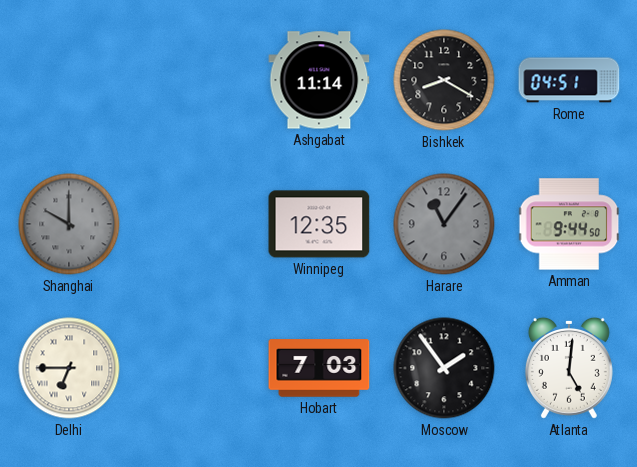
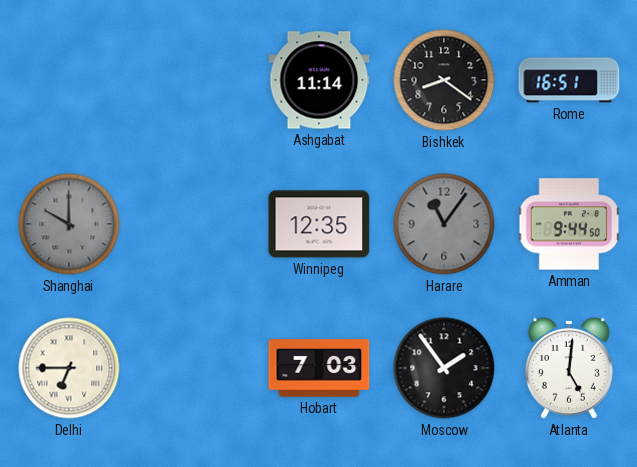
Bishkek: 8:20 -> 8:21
Rome: 04:51 -> 16:51
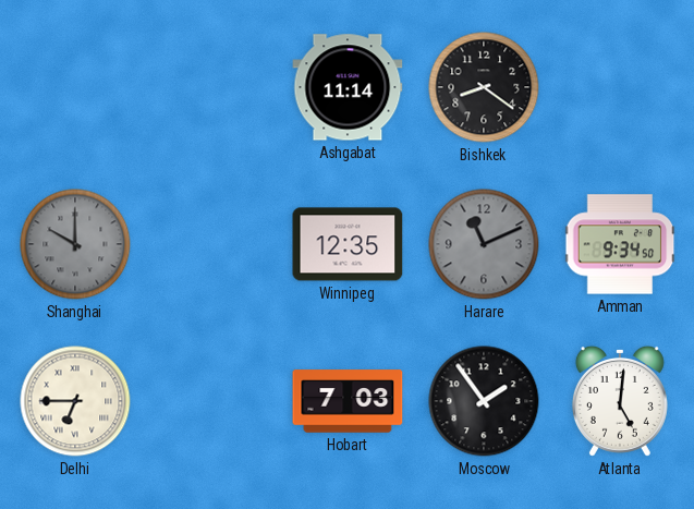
Rome: 16:51 -> none
Harare: 11:06 -> 11:11
Amman: 9:44 -> 9:34
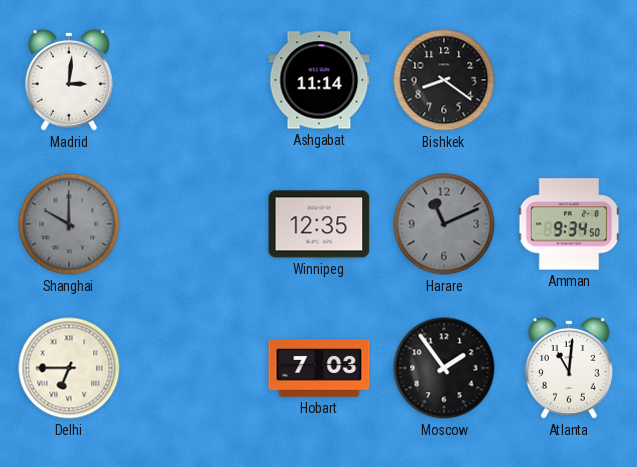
Madrid: none -> 3:01
Atlanta: 5:01 -> 11:01
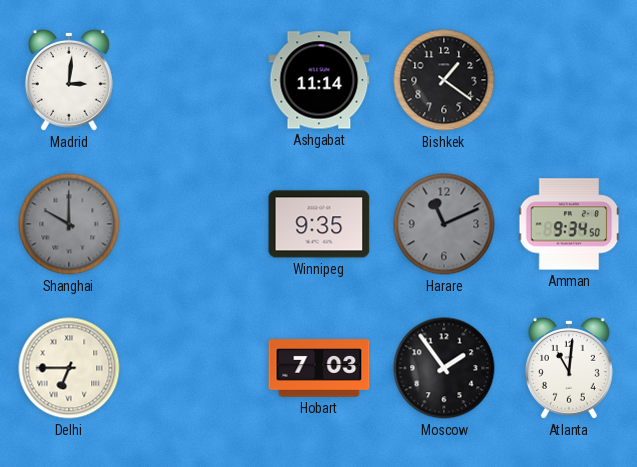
Bishkek: 8:21 -> 1:21
Winnipeg: 12:35 -> 9:35
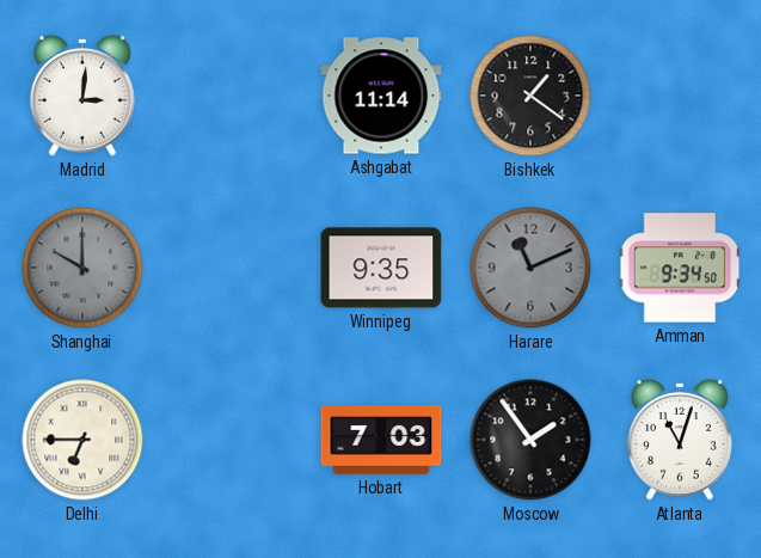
Atlanta: 11:01 -> 11:03
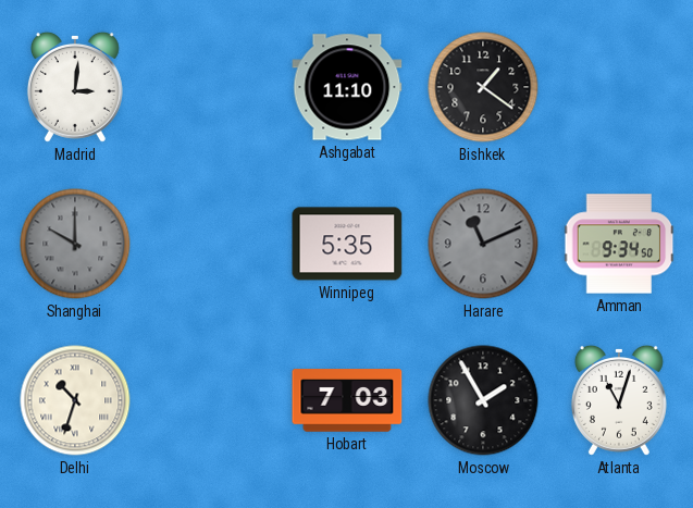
Ashgabat: 11:14 -> 11:10
Winnipeg: 9:35 -> 5:35
Delhi: 6:45 -> 10:33
Moscow: 1:54 -> 1:55
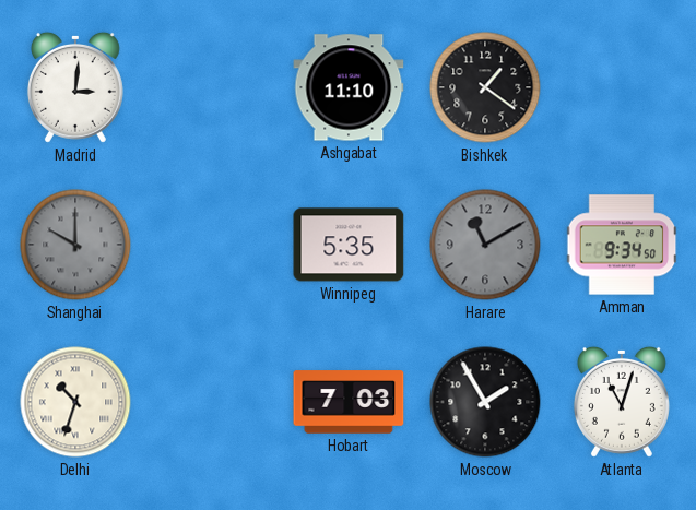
Harare: 11:11 -> 11:10
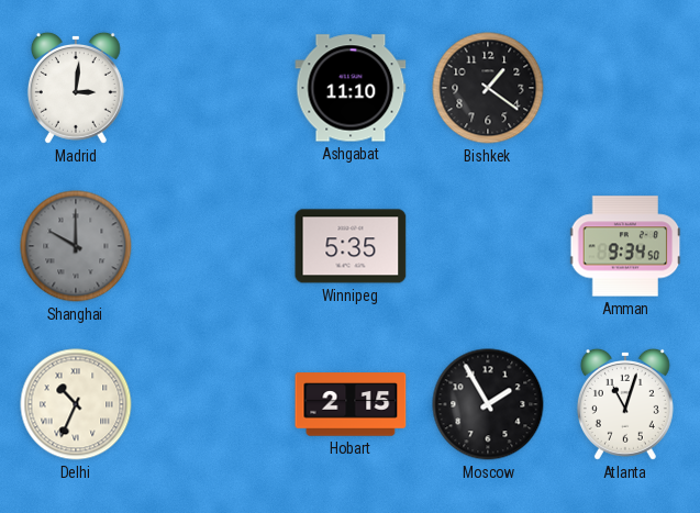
Harare: 11:10 -> none
Delhi: 10:33 -> 10:34
Hobart: 7:03 -> 2:15
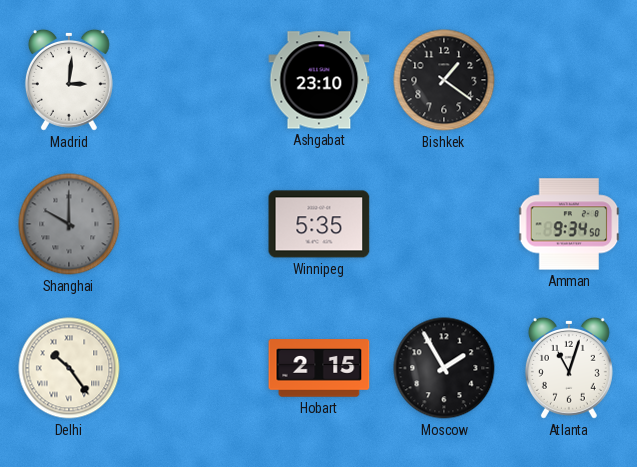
Ashgabat: 11:10 -> 23:10
Delhi: 10:34 -> 10:24
